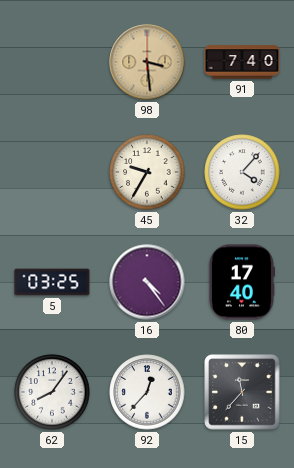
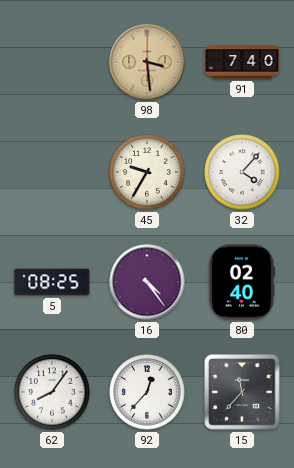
5: 03:25 -> 08:25
80: 17:40 -> 02:40
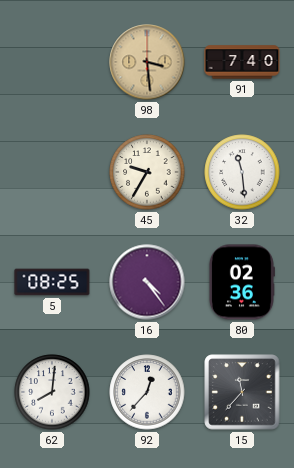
32: 4:07 -> 11:29
80: 02:40 -> 02:36
62: 8:06 -> 8:01
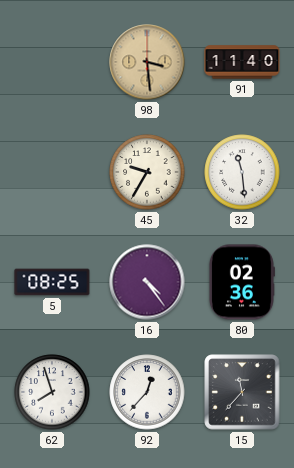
91: 7:40 -> 11:40
62: 8:01 -> 7:57
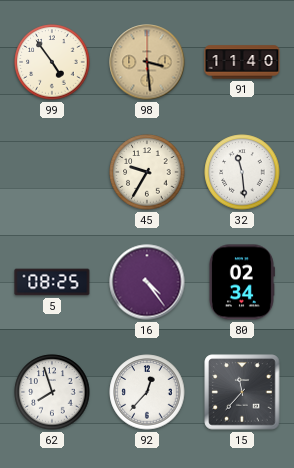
99: none -> 4:54
80: 02:36 -> 02:34
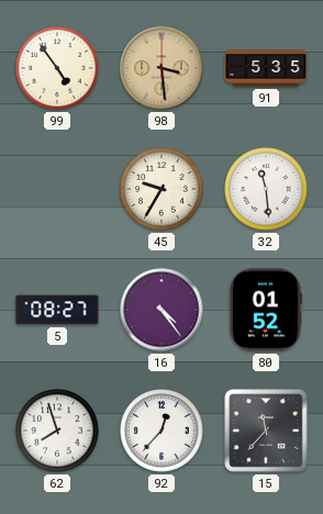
91: 11:40 -> 5:35
5: 08:25 -> 08:27
80: 02:34 -> 01:52
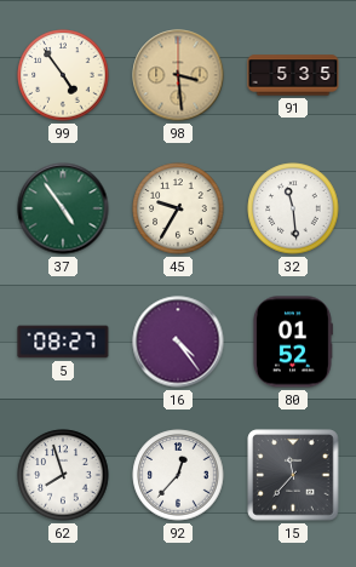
37: none -> 4:54
